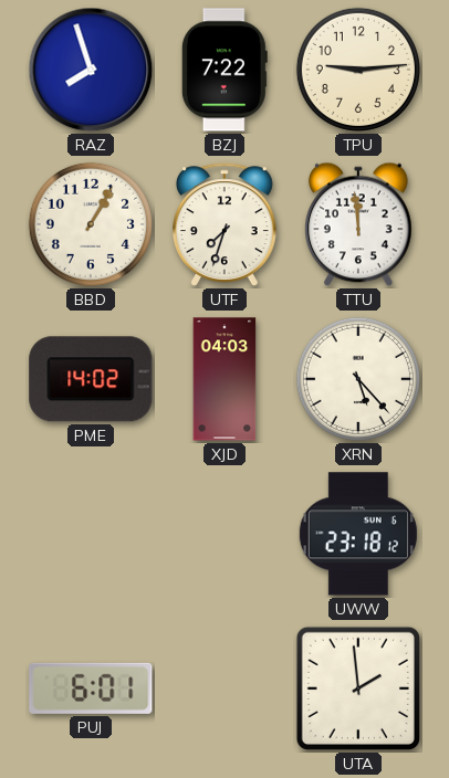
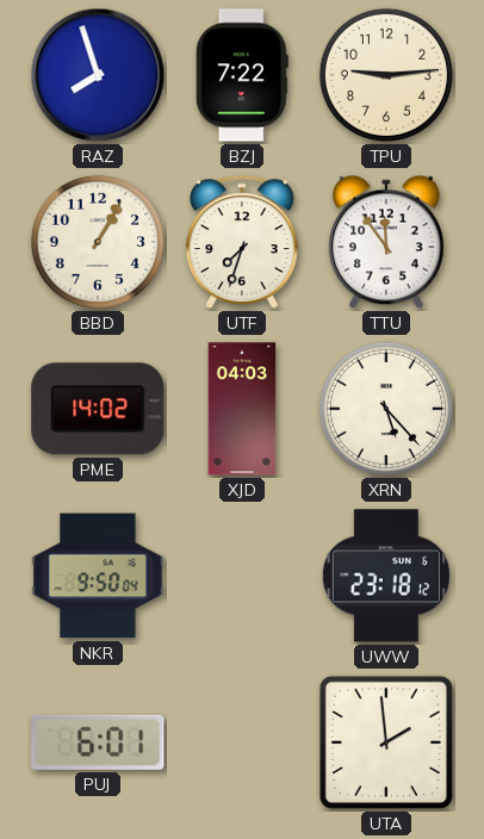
TTU: 11:59 -> 11:54
NKR: none -> 9:50
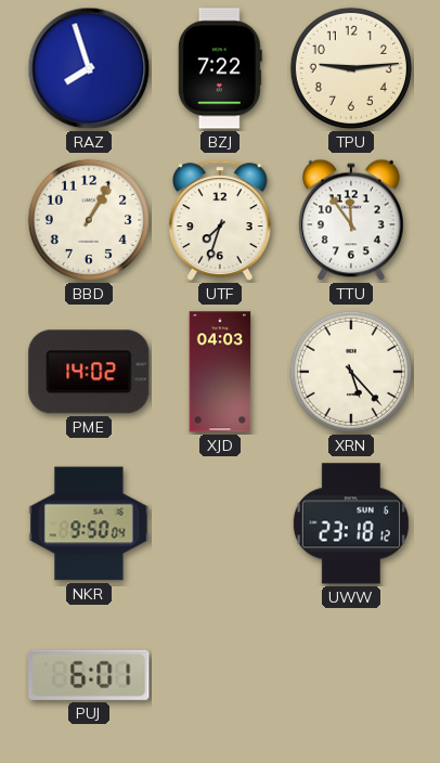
UTA: 1:59 -> none
